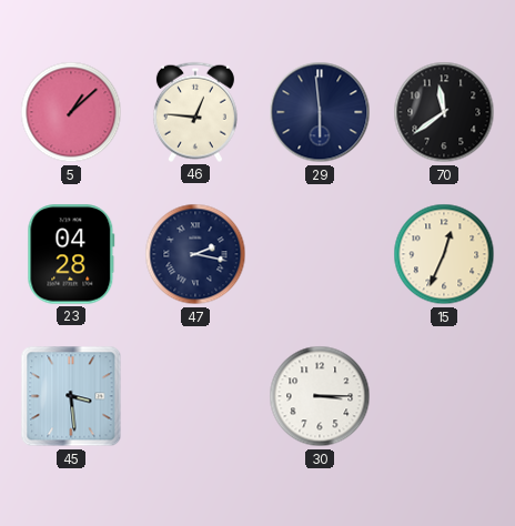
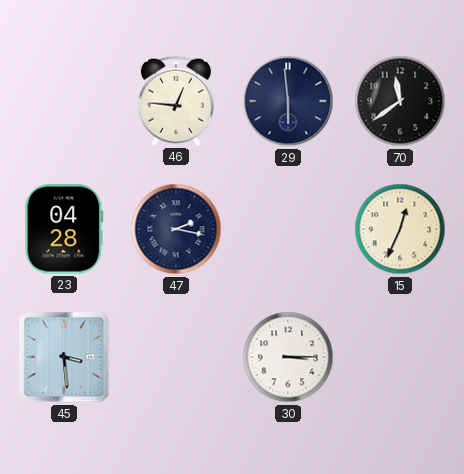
5: 1:08 -> none
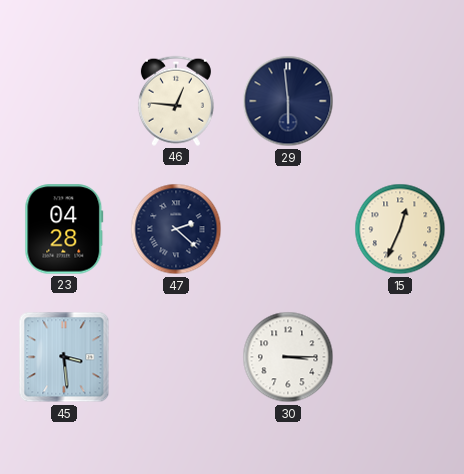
70: 11:39 -> none
47: 2:17 -> 2:22
